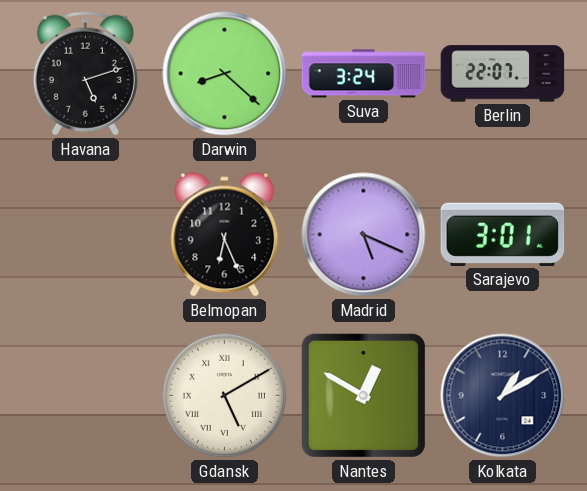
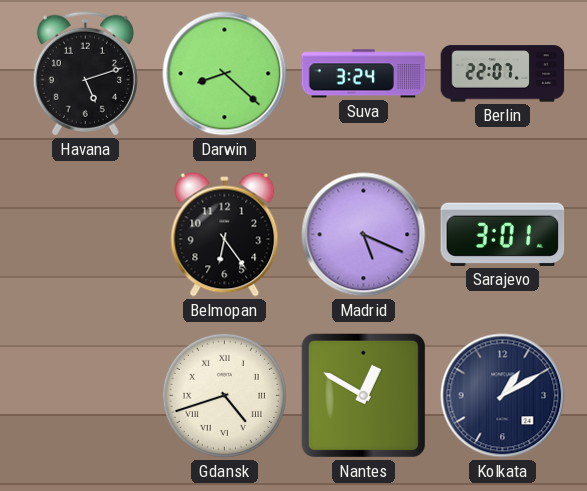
Belmopan: 6:26 -> 6:24
Gdansk: 5:10 -> 4:42
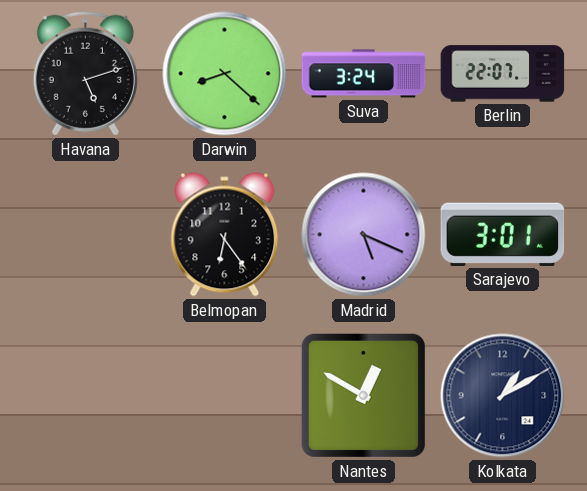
Gdansk: 4:42 -> none
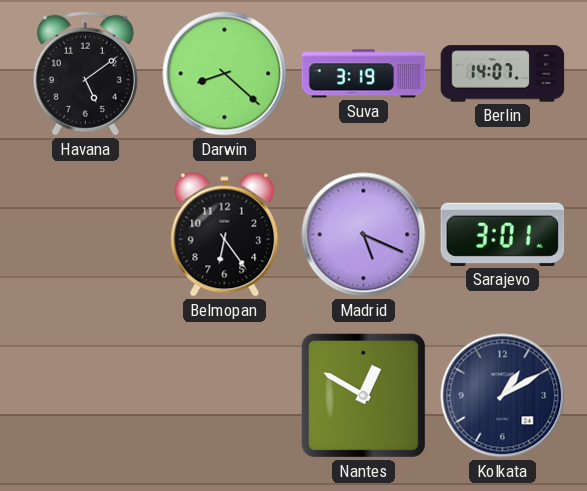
Havana: 5:12 -> 5:09
Suva: 3:24 -> 3:19
Berlin: 22:07 -> 14:07
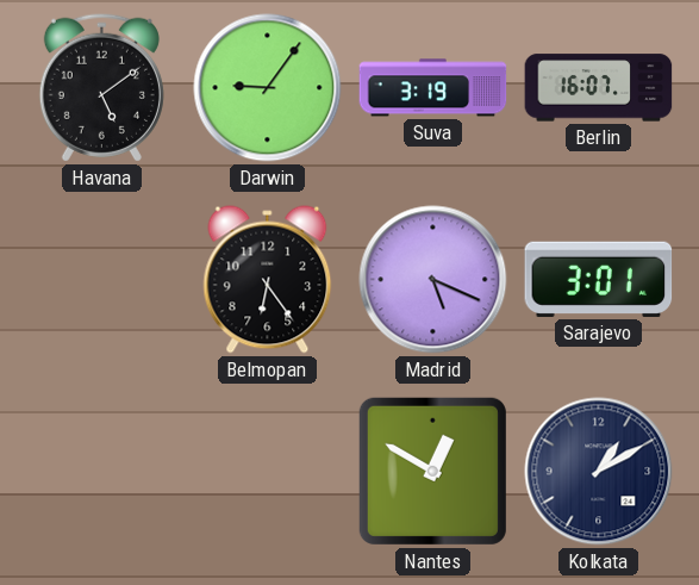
Darwin: 8:22 -> 9:06
Berlin: 14:07 -> 16:07
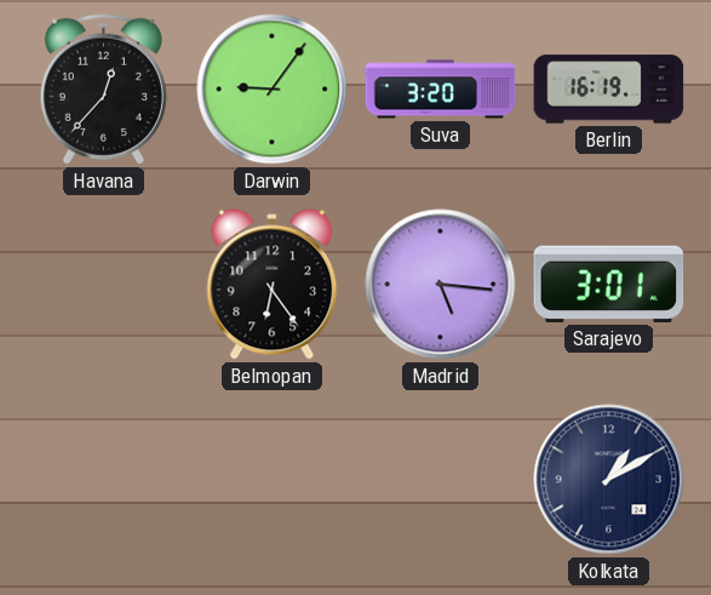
Havana: 5:09 -> 12:37
Suva: 3:19 -> 3:20
Berlin: 16:07 -> 16:19
Madrid: 5:19 -> 5:16
Nantes: 12:50 -> none
